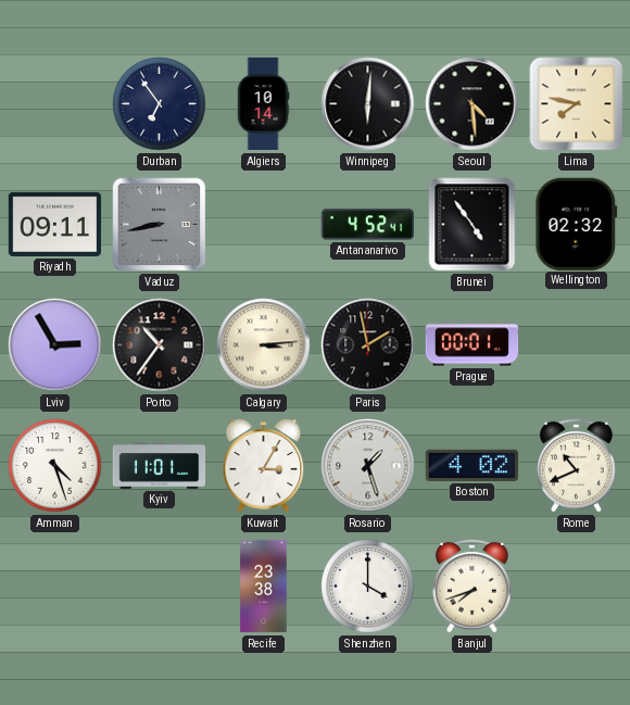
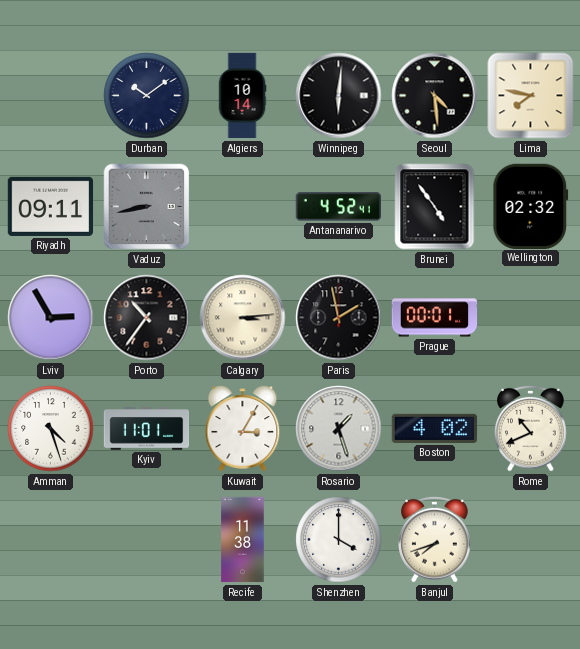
Durban: 6:54 -> 10:09
Recife: 23:38 -> 11:38
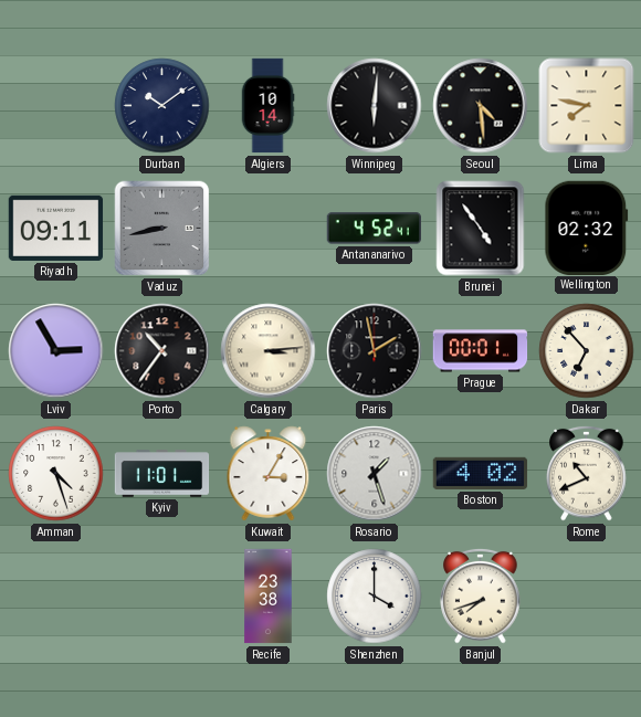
Dakar: none -> 6:53
Recife: 11:38 -> 23:38
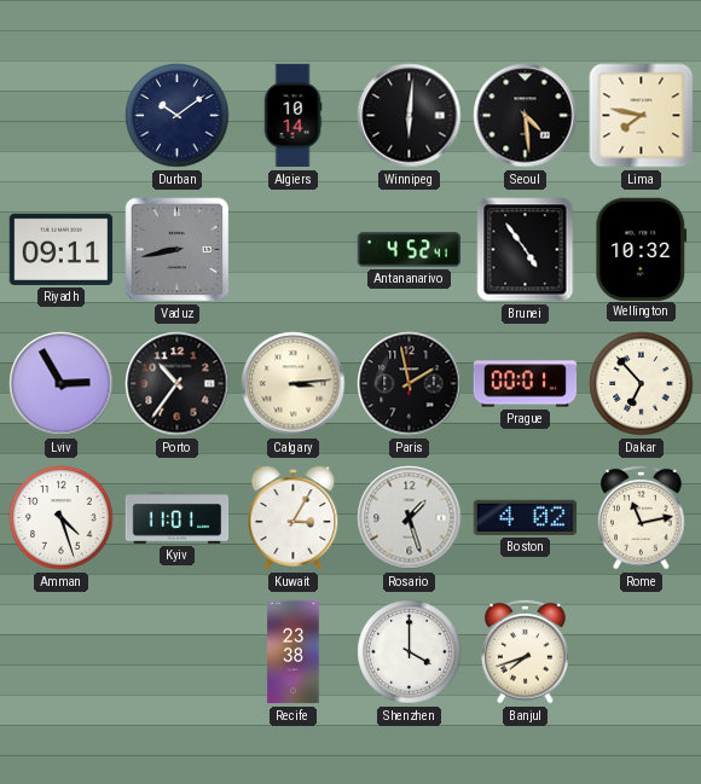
Wellington: 02:32 -> 10:32
Rome: 10:41 -> 11:13
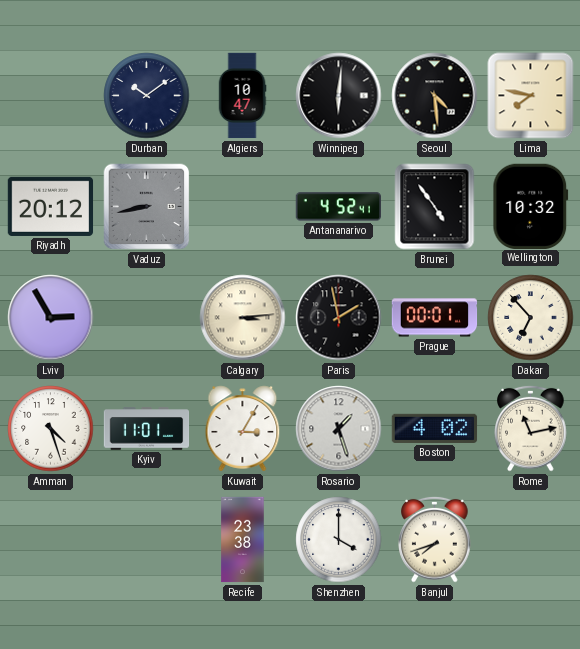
Algiers: 10:14 -> 10:47
Riyadh: 09:11 -> 20:12
Porto: 10:36 -> none
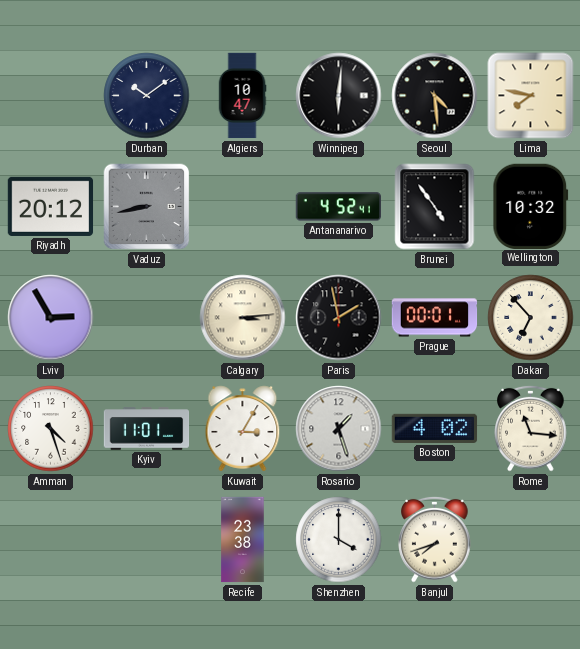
Rome: 11:13 -> 11:16
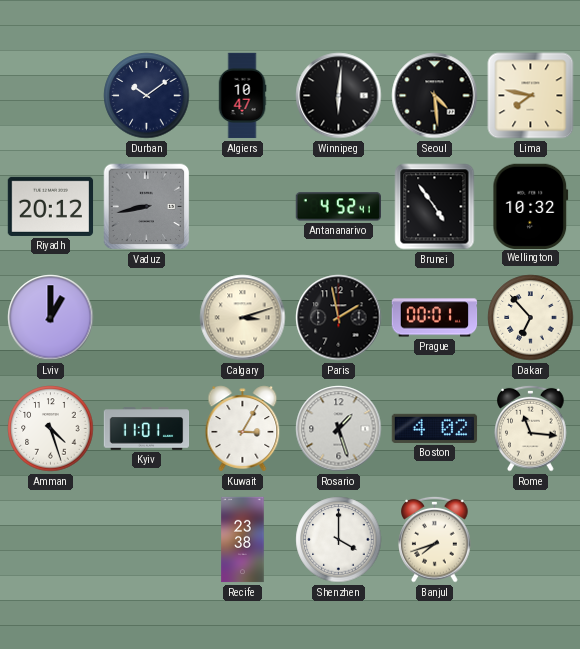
Lviv: 2:55 -> 1:00
Calgary: 3:14 -> 3:12
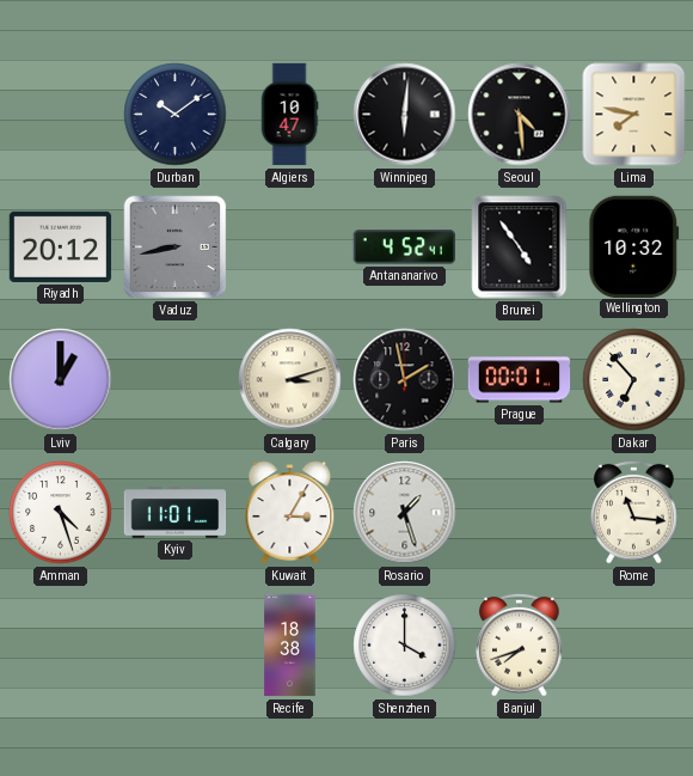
Boston: 4:02 -> none
Recife: 23:38 -> 18:38
